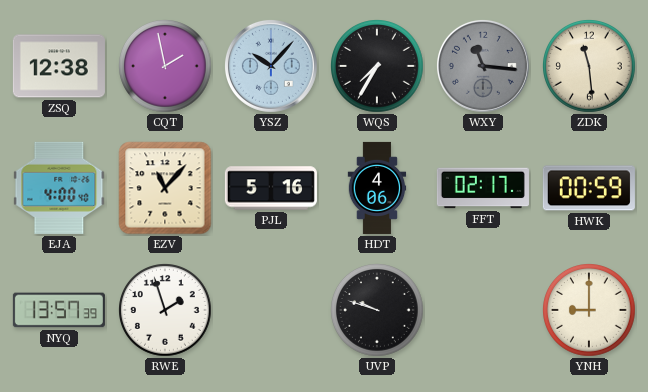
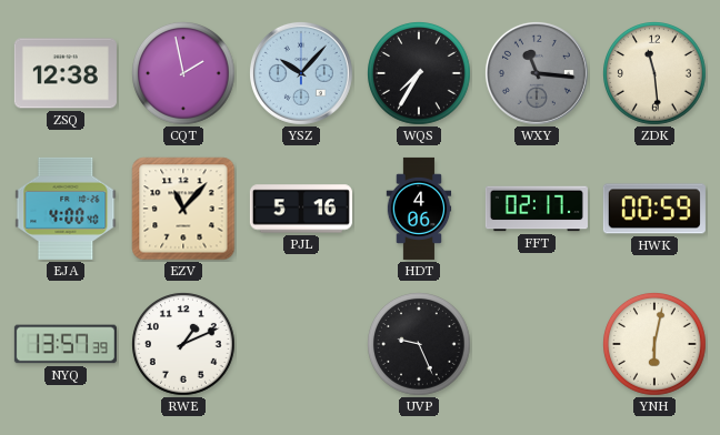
RWE: 1:57 -> 1:11
UVP: 9:48 -> 9:26
YNH: 9:00 -> 6:02
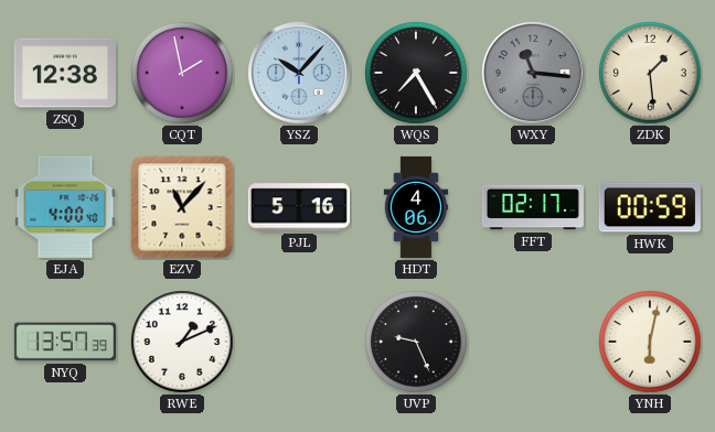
WQS: 7:35 -> 7:25
ZDK: 11:29 -> 1:29
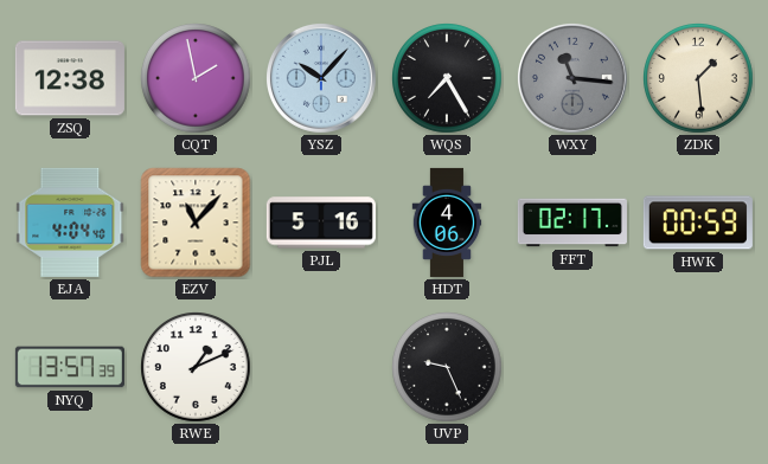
EJA: 4:00 -> 4:04
YNH: 6:02 -> none
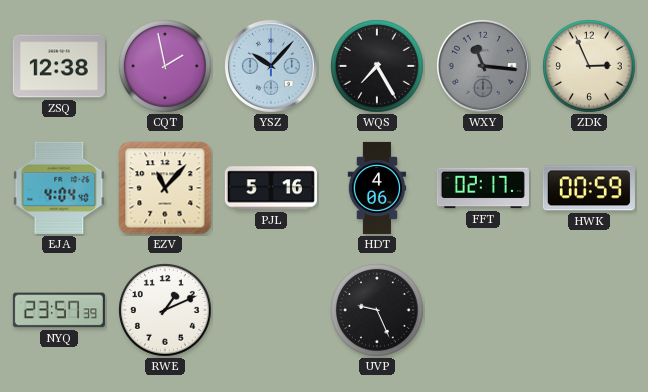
ZDK: 1:29 -> 2:56
NYQ: 13:57 -> 23:57
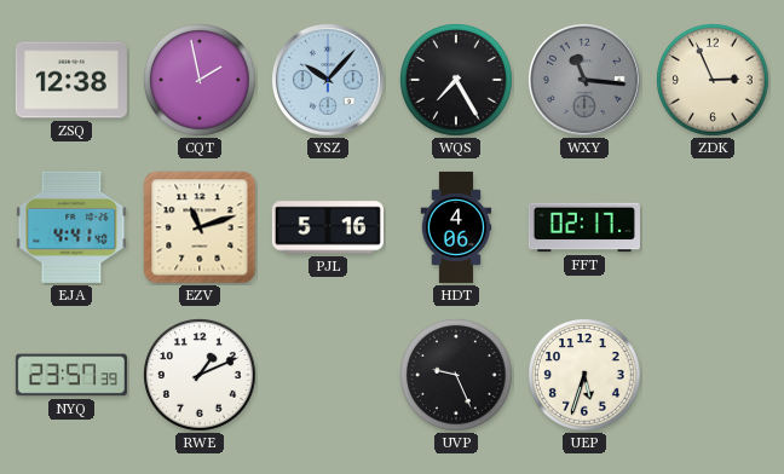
EJA: 4:04 -> 4:41
EZV: 11:07 -> 11:12
HWK: 00:59 -> none
UEP: none -> 5:33
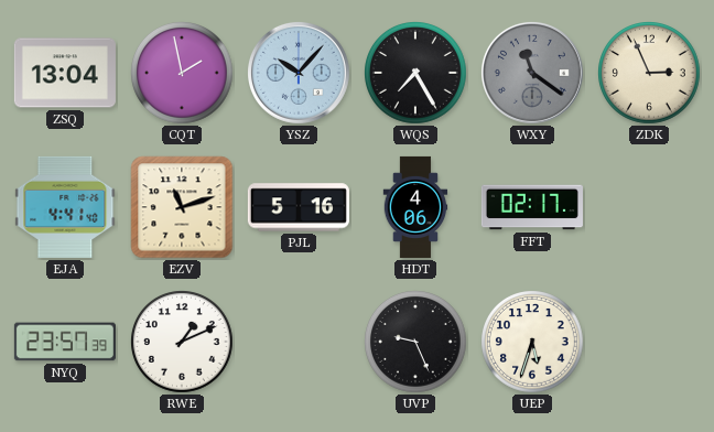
ZSQ: 12:38 -> 13:04
WXY: 11:16 -> 11:21
